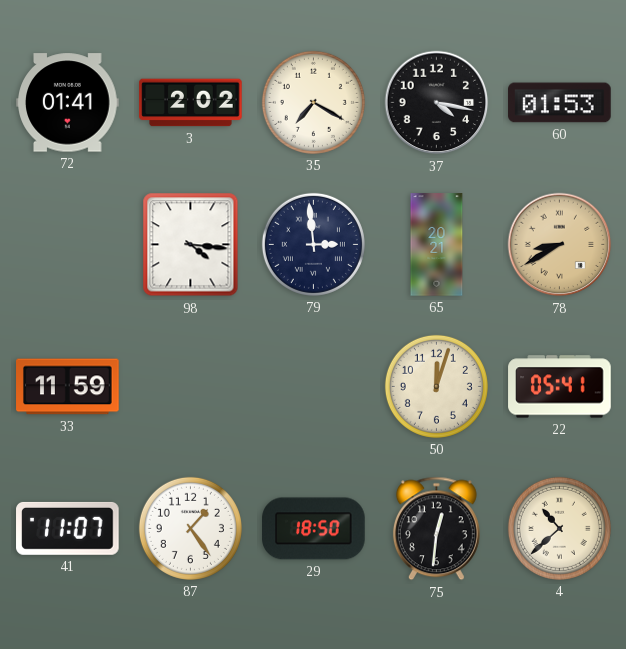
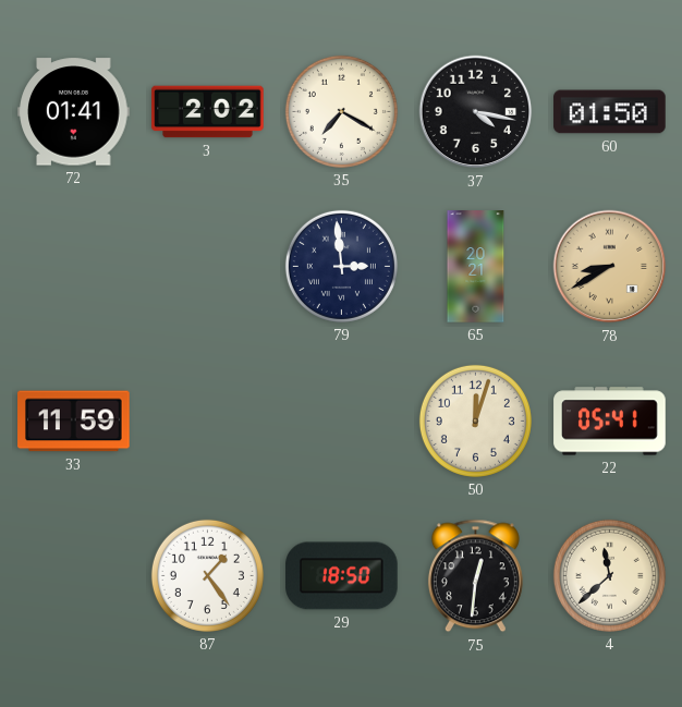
60: 01:53 -> 01:50
98: 4:16 -> none
41: 11:07 -> none
4: 10:38 -> 11:38
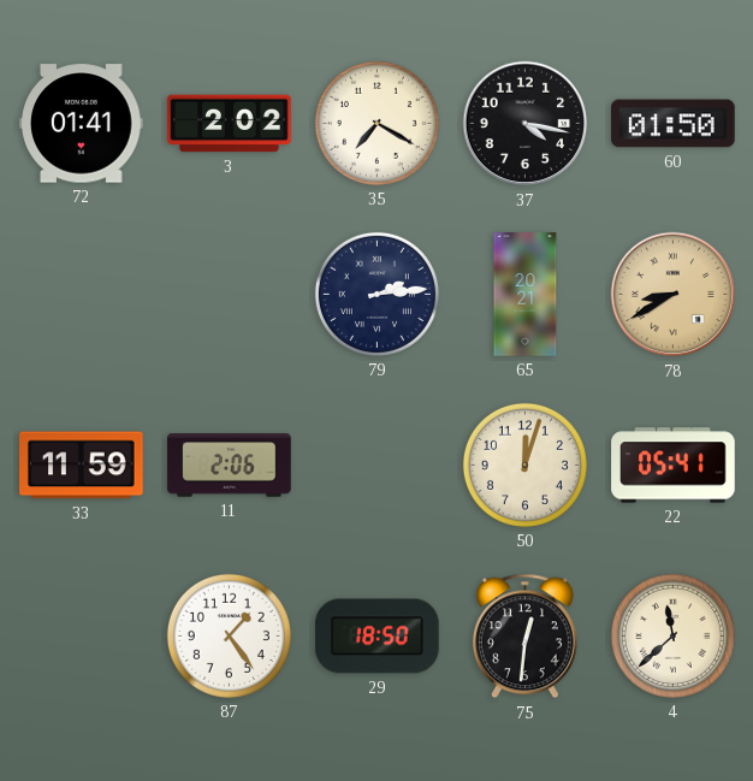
79: 2:59 -> 2:14
11: none -> 2:06
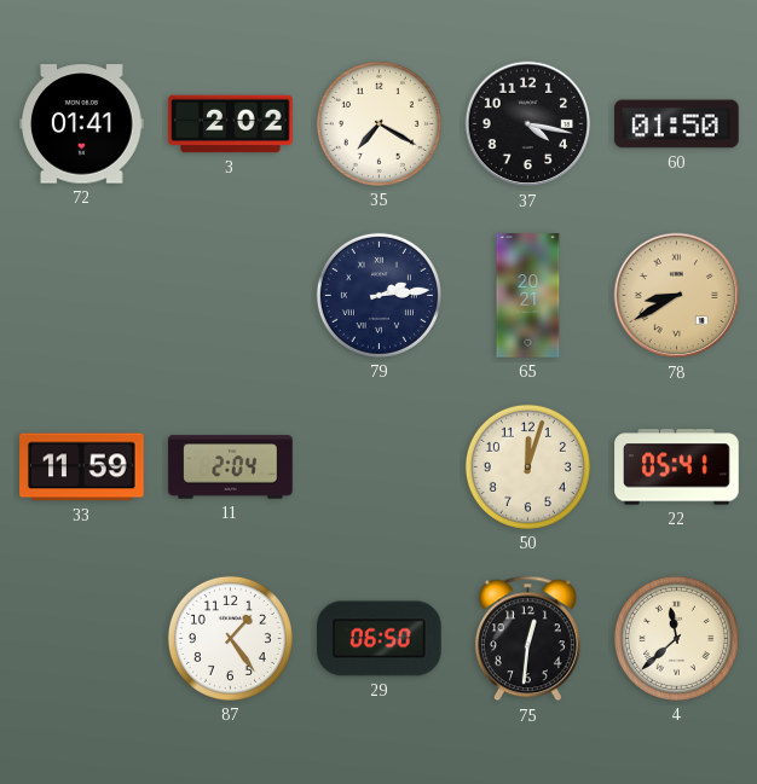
11: 2:06 -> 2:04
29: 18:50 -> 06:50
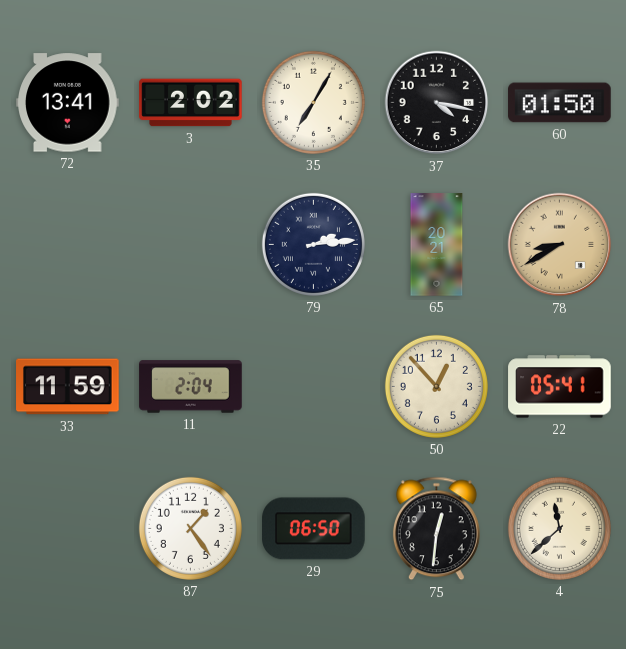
72: 01:41 -> 13:41
35: 7:20 -> 7:05
50: 12:03 -> 12:53
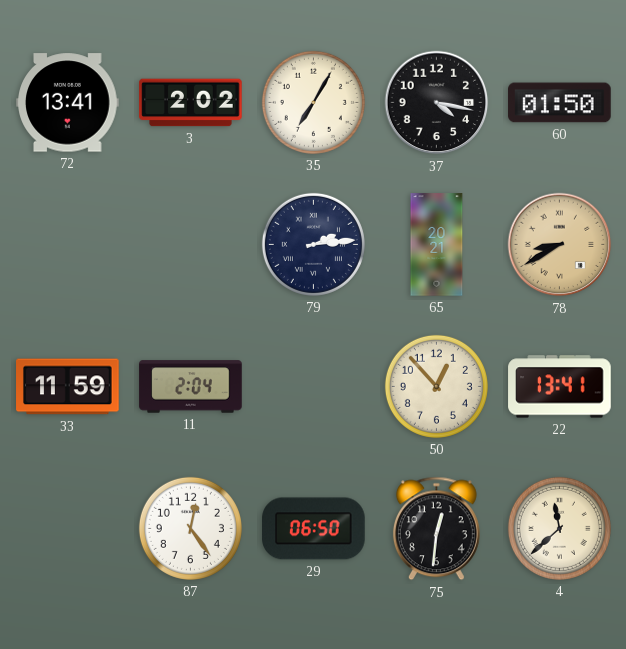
22: 05:41 -> 13:41
87: 1:24 -> 12:24
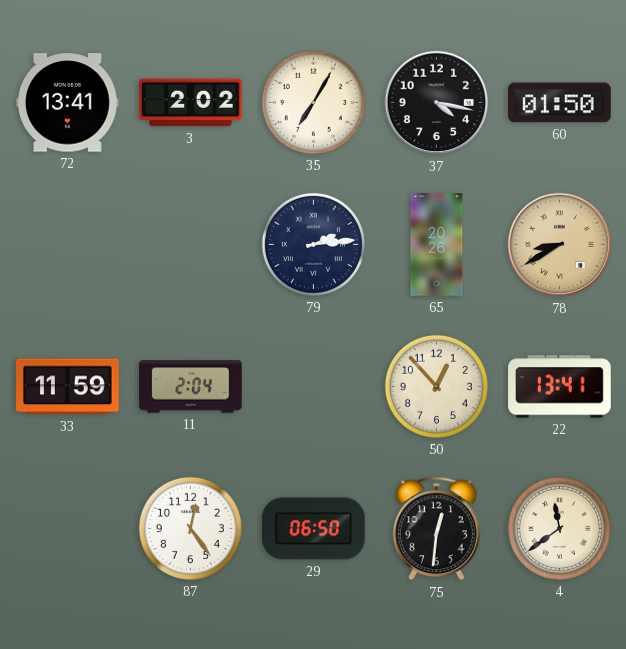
65: 20:21 -> 20:26
4: 11:38 -> 11:39
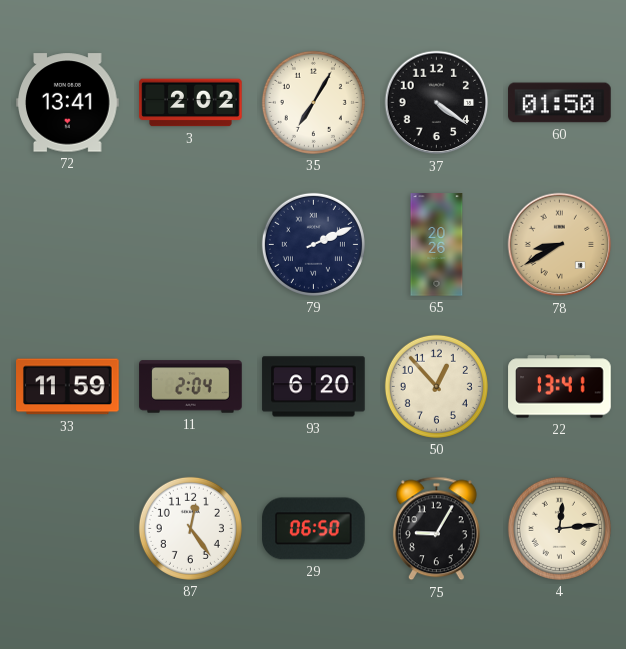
37: 4:17 -> 4:21
79: 2:14 -> 2:11
93: none -> 6:20
75: 12:31 -> 9:05
4: 11:39 -> 12:14
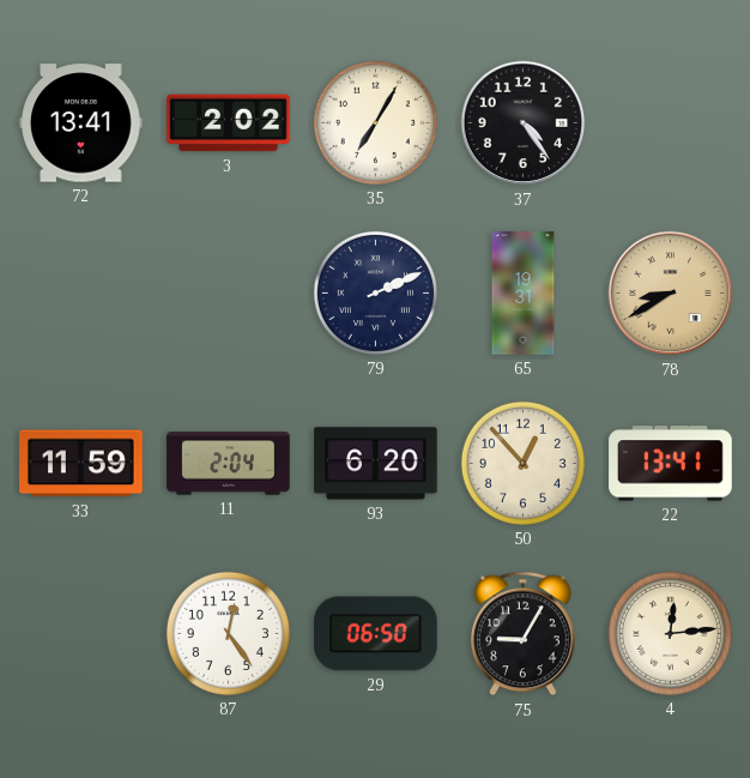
37: 4:21 -> 4:24
60: 01:50 -> none
65: 20:26 -> 19:31
